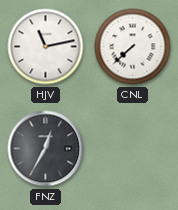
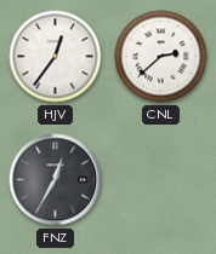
HJV: 11:13 -> 12:36
CNL: 7:38 -> 2:38
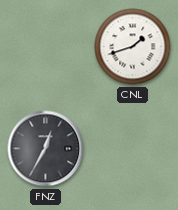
HJV: 12:36 -> none
CNL: 2:38 -> 1:42
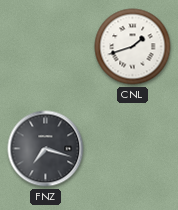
FNZ: 12:35 -> 7:18
